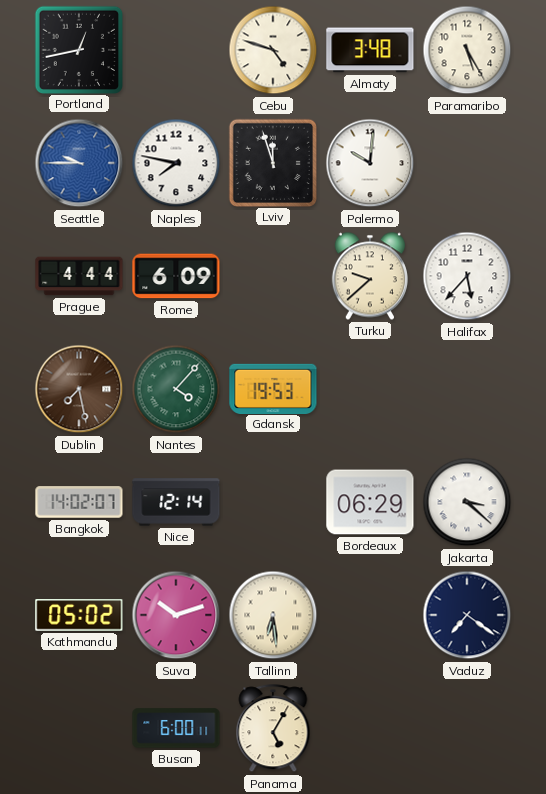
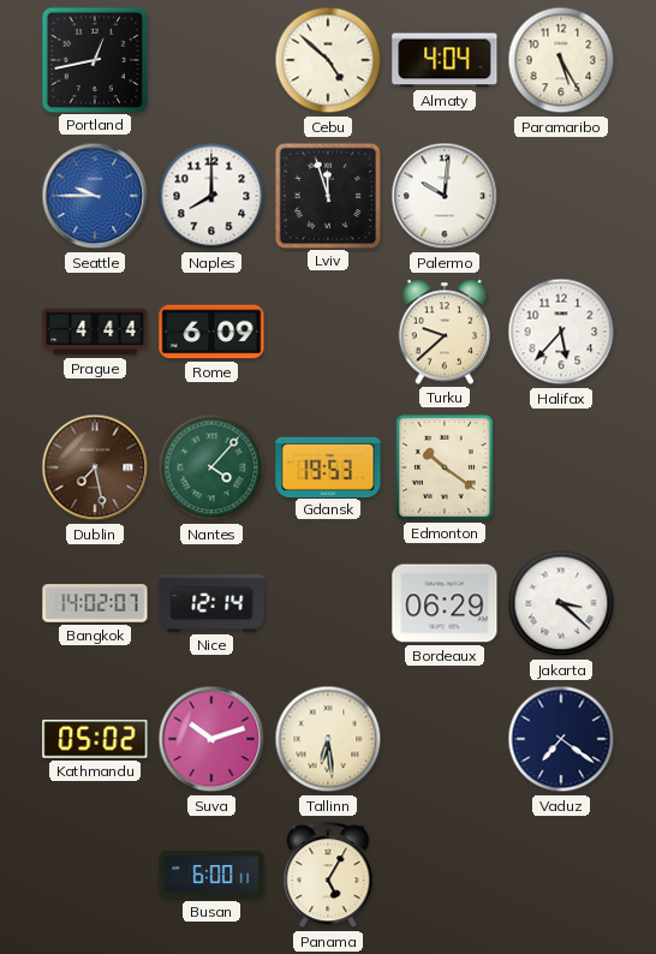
Cebu: 4:48 -> 4:52
Almaty: 3:48 -> 4:04
Naples: 7:47 -> 8:00
Edmonton: none -> 10:21
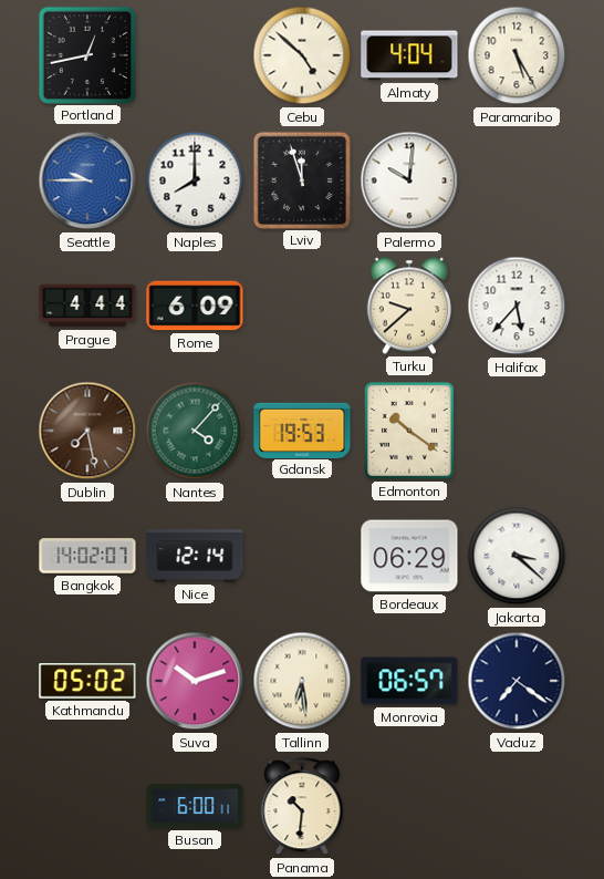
Monrovia: none -> 06:57
Panama: 5:05 -> 10:31
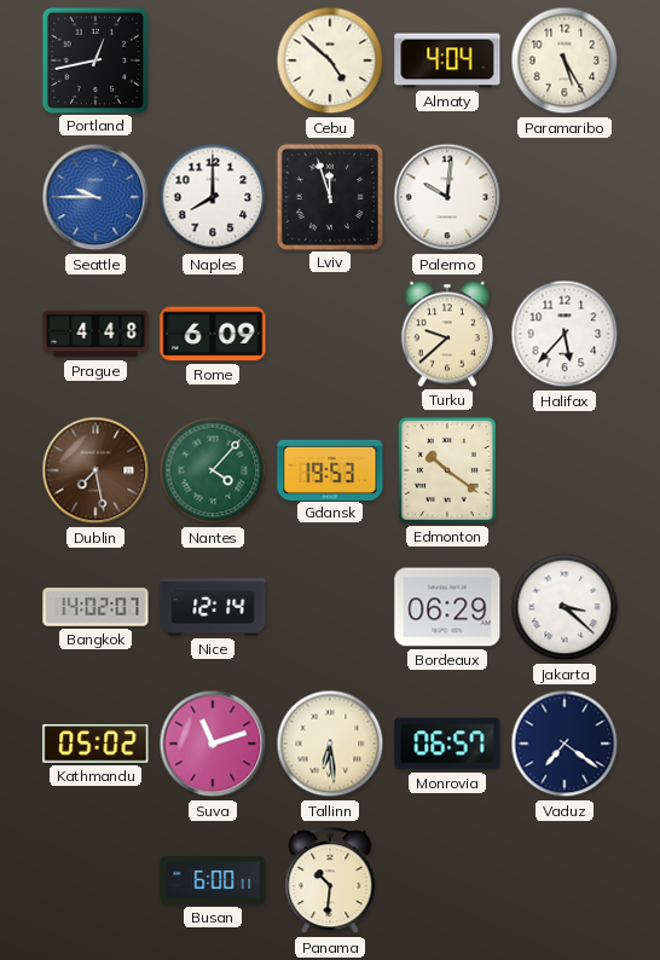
Prague: 4:44 -> 4:48
Suva: 10:12 -> 11:12
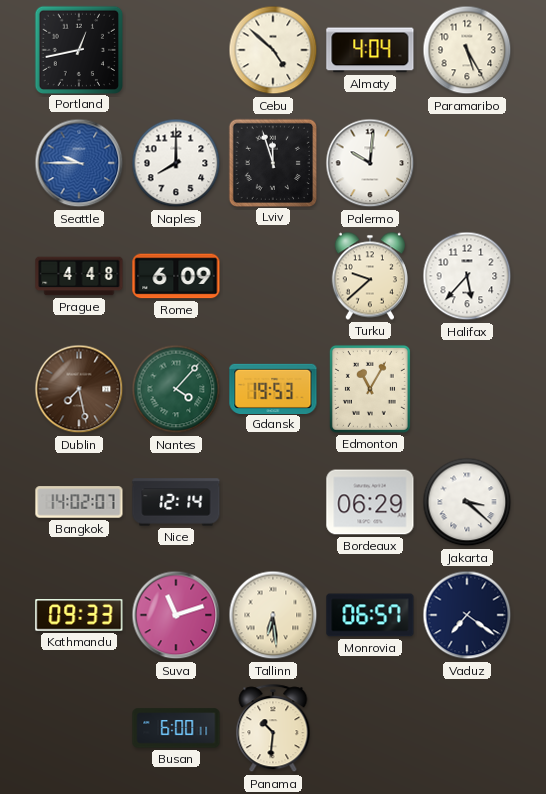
Edmonton: 10:21 -> 11:05
Kathmandu: 05:02 -> 09:33
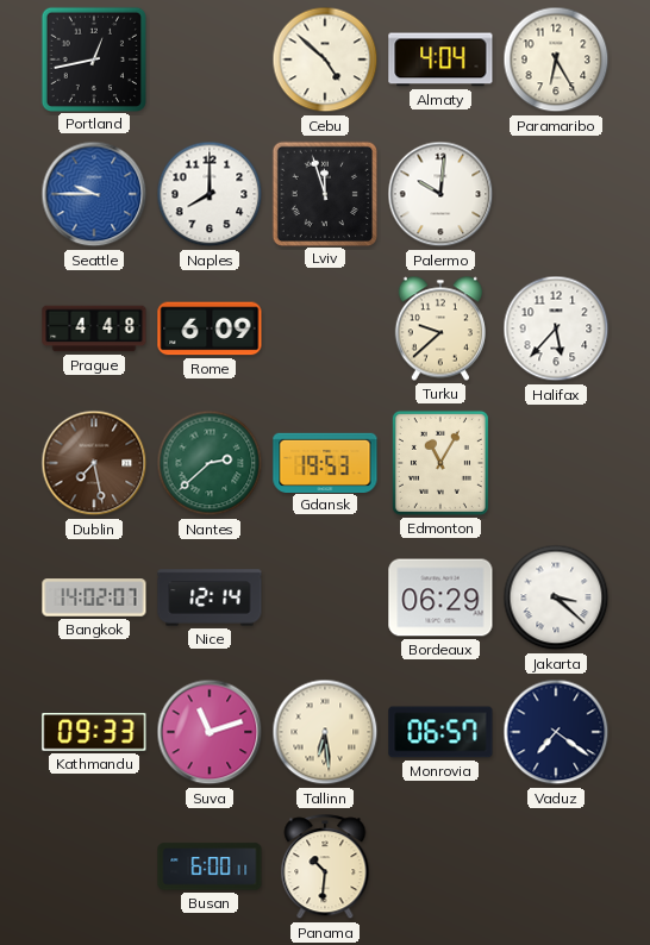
Paramaribo: 5:25 -> 6:25
Nantes: 4:07 -> 2:38
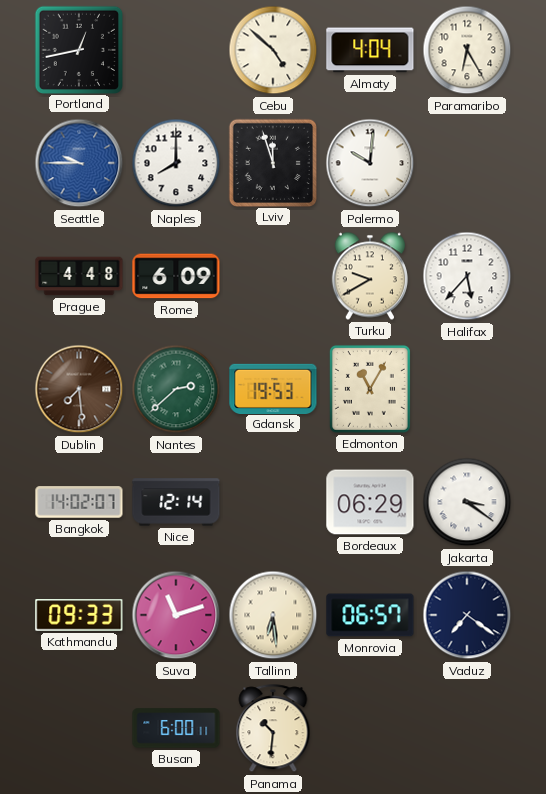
Turku: 9:38 -> 9:40
Dublin: 7:28 -> 7:29
Jakarta: 3:22 -> 3:21
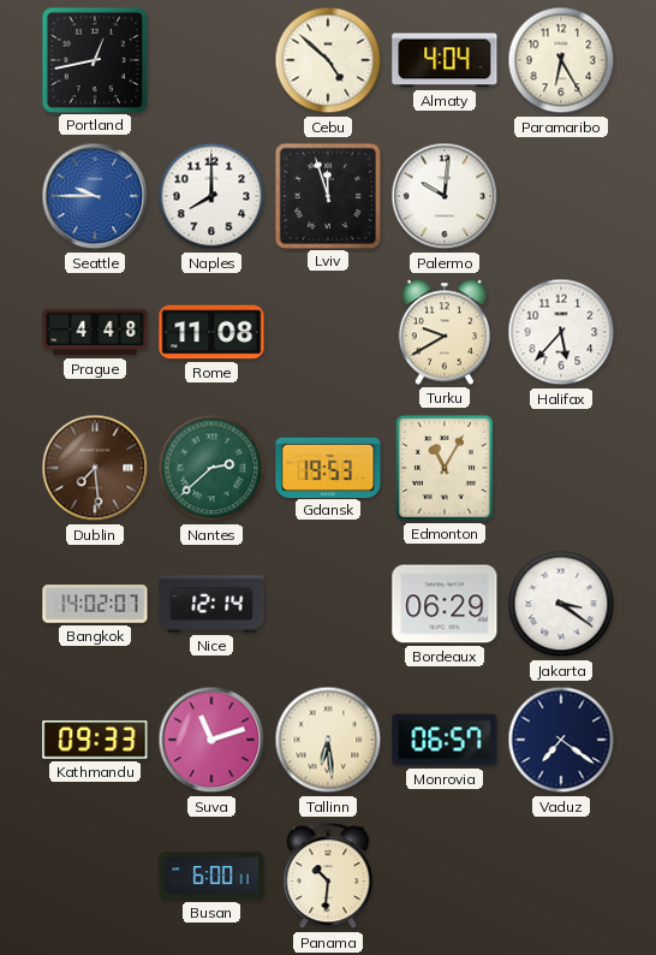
Rome: 6:09 -> 11:08
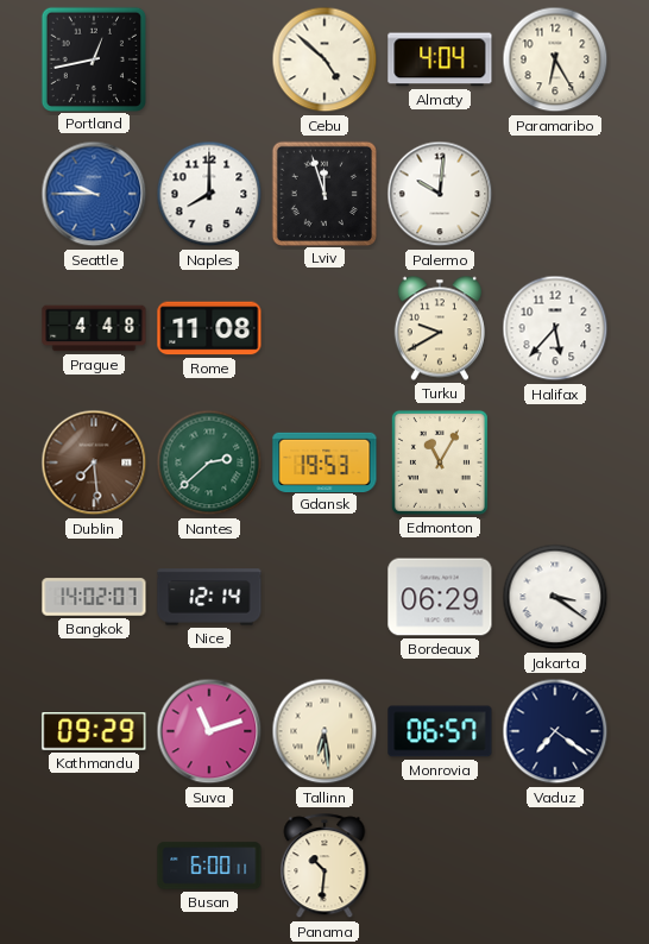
Kathmandu: 09:33 -> 09:29
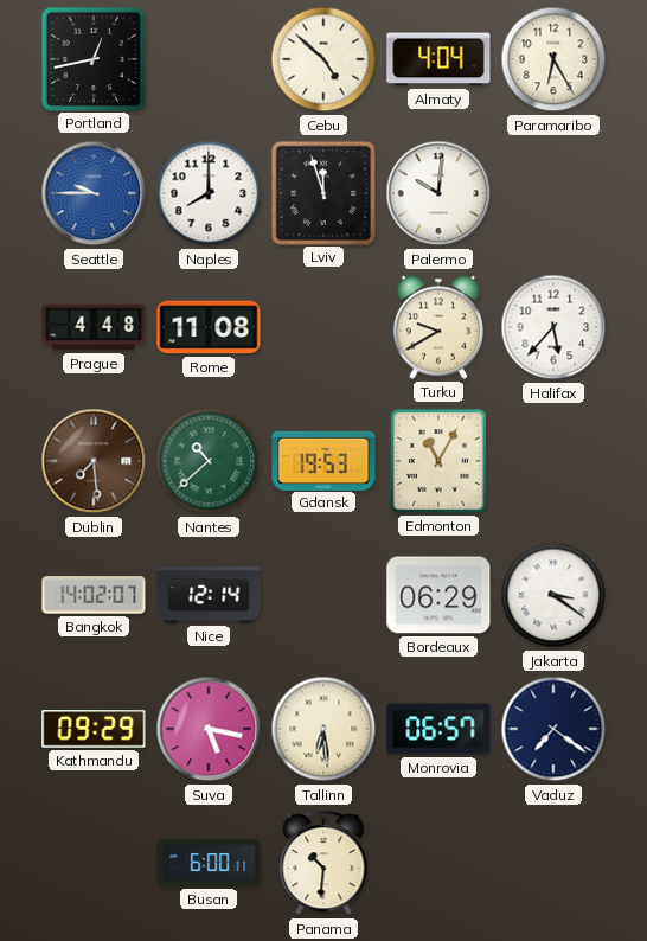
Nantes: 2:38 -> 10:38
Suva: 11:12 -> 5:17
